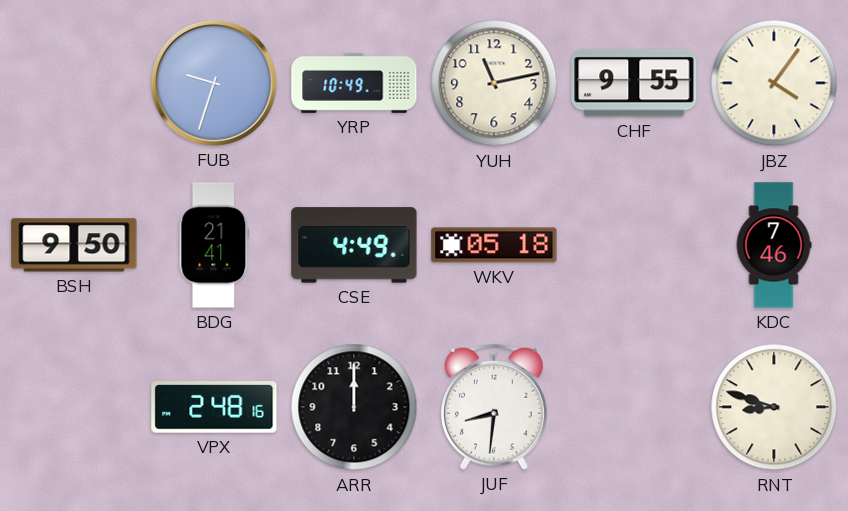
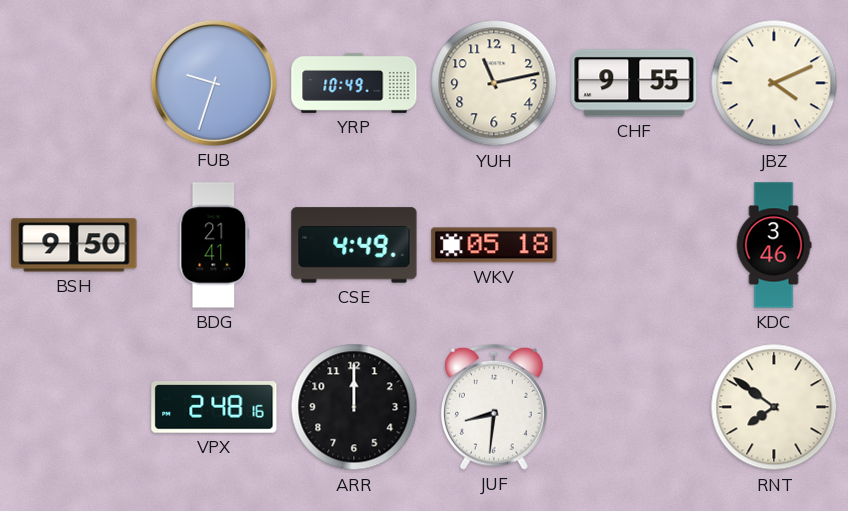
JBZ: 4:06 -> 4:11
KDC: 7:46 -> 3:46
RNT: 8:48 -> 7:51
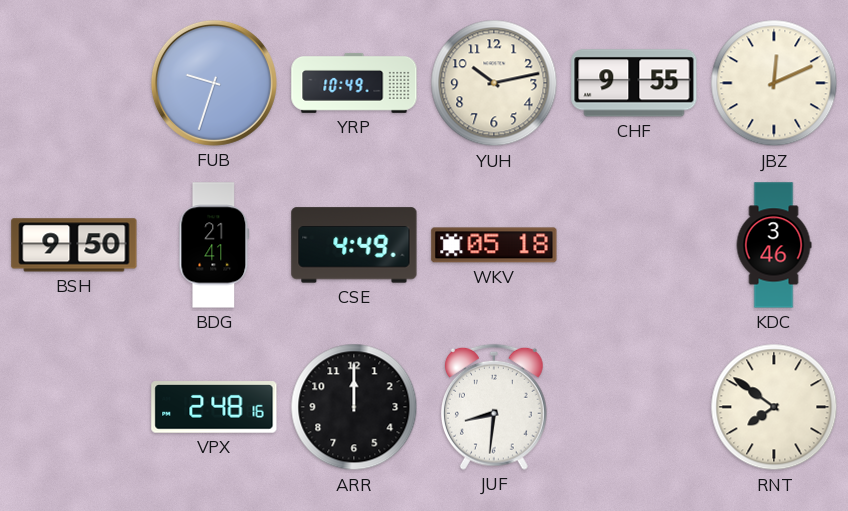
YUH: 11:13 -> 10:13
JBZ: 4:11 -> 12:11
